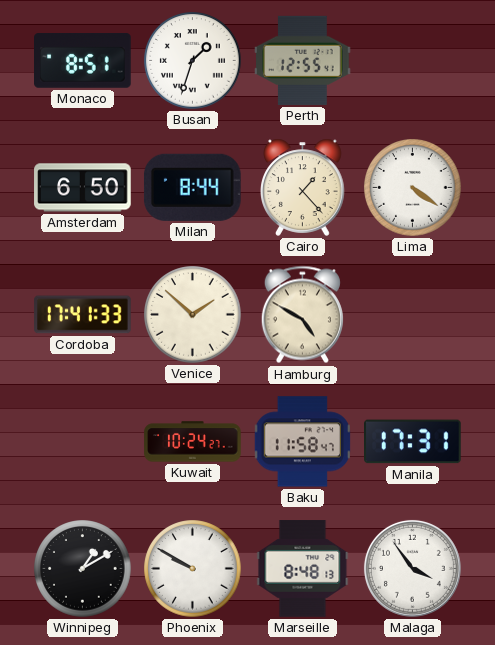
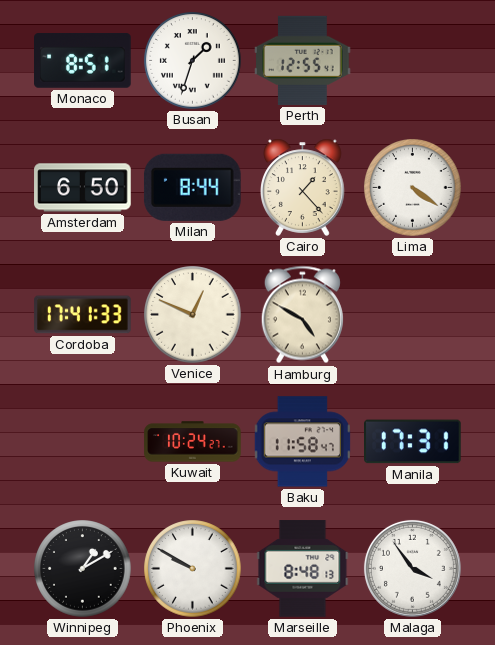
Venice: 1:52 -> 12:49
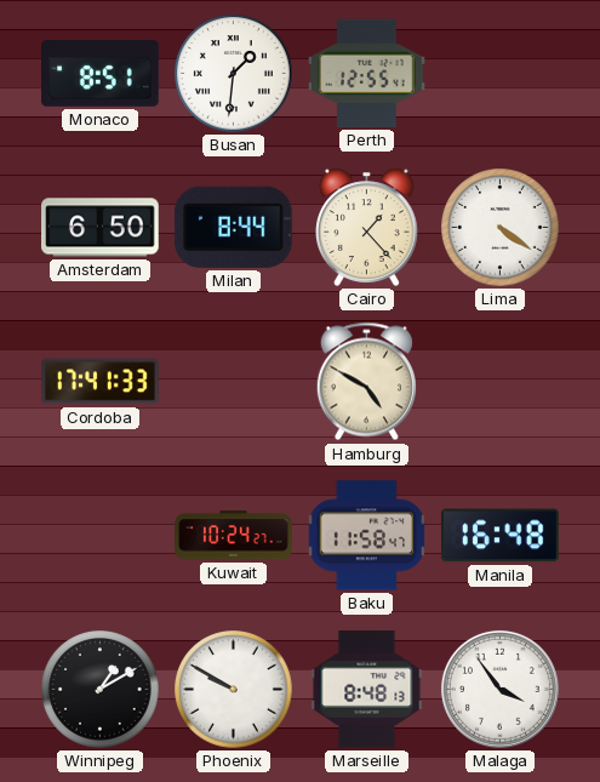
Busan: 1:33 -> 1:31
Venice: 12:49 -> none
Manila: 17:31 -> 16:48
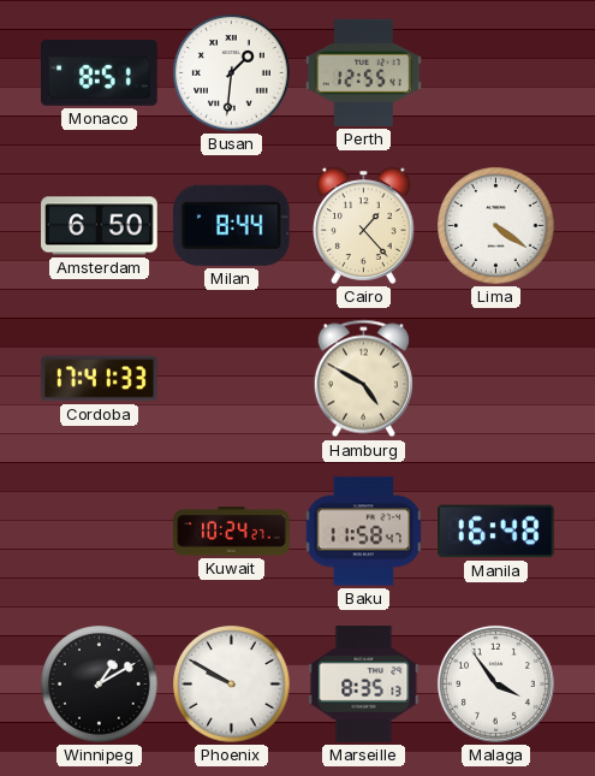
Marseille: 8:48 -> 8:35
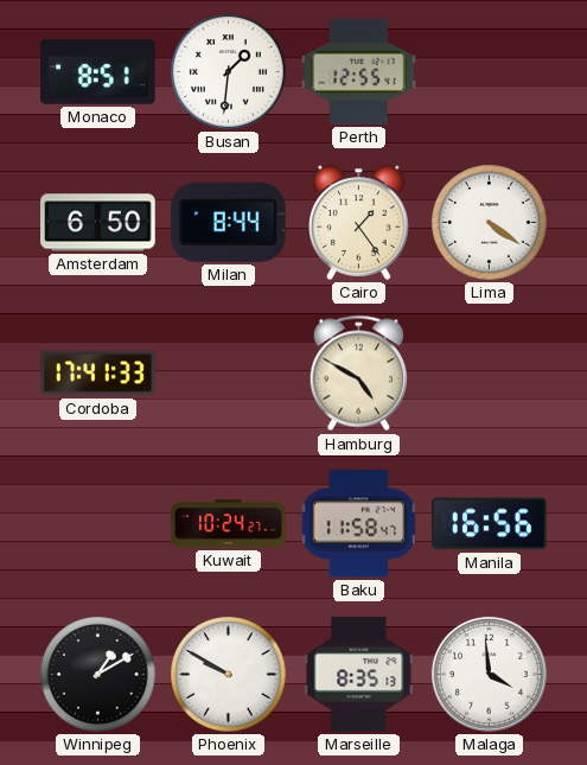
Cairo: 1:23 -> 1:24
Manila: 16:48 -> 16:56
Malaga: 3:54 -> 3:59
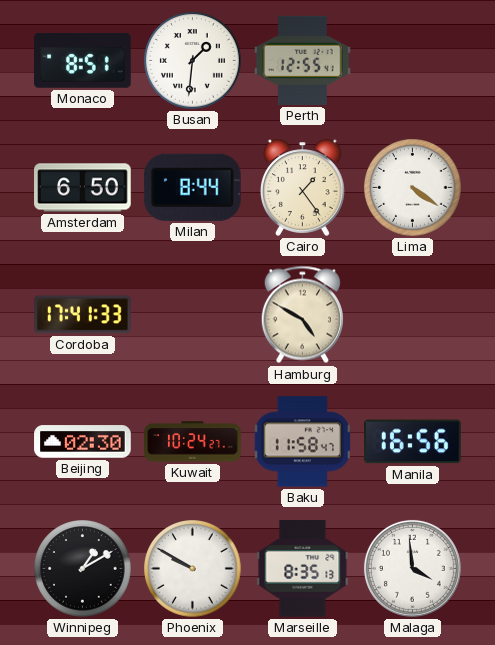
Beijing: none -> 02:30
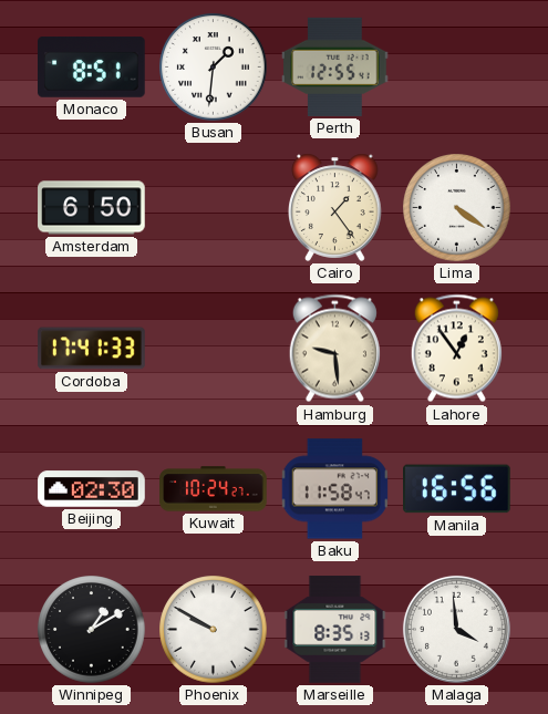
Milan: 8:44 -> none
Hamburg: 4:50 -> 9:29
Lahore: none -> 12:54
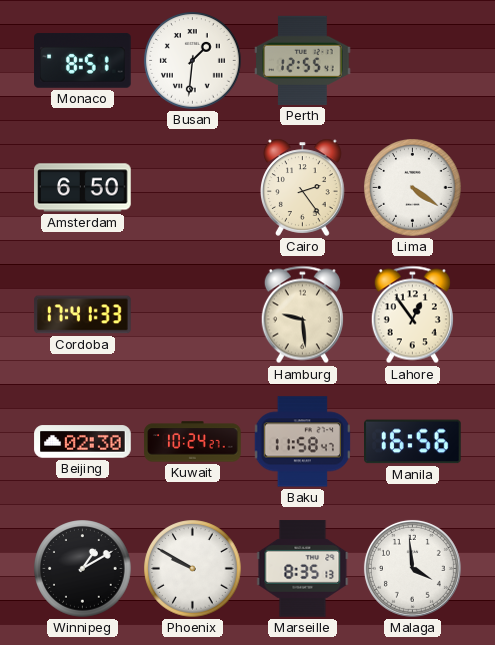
Cairo: 1:24 -> 2:24
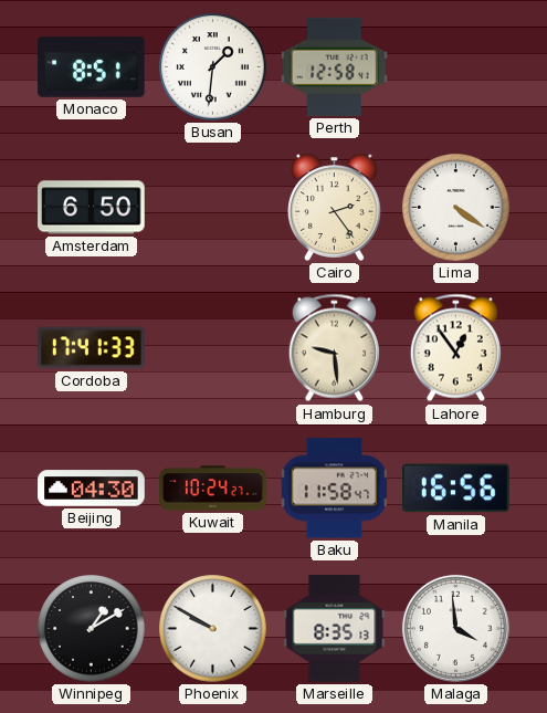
Perth: 12:55 -> 12:58
Beijing: 02:30 -> 04:30
